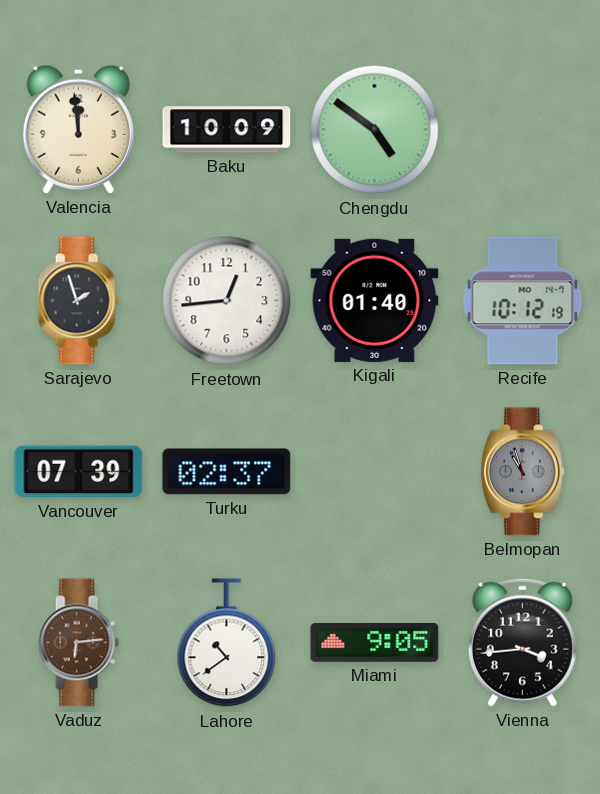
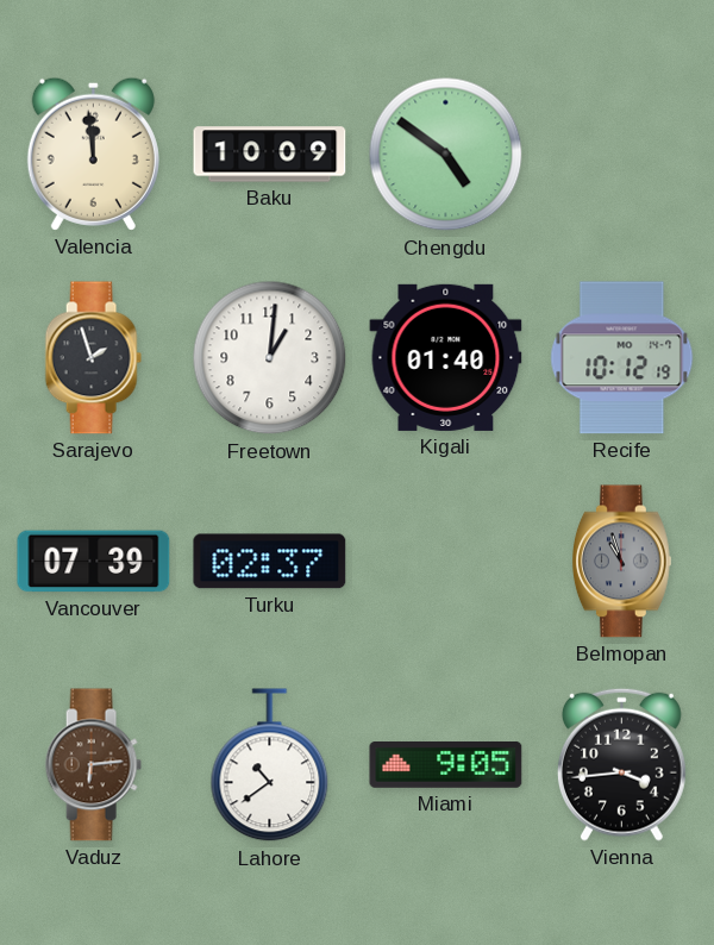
Freetown: 12:44 -> 1:01
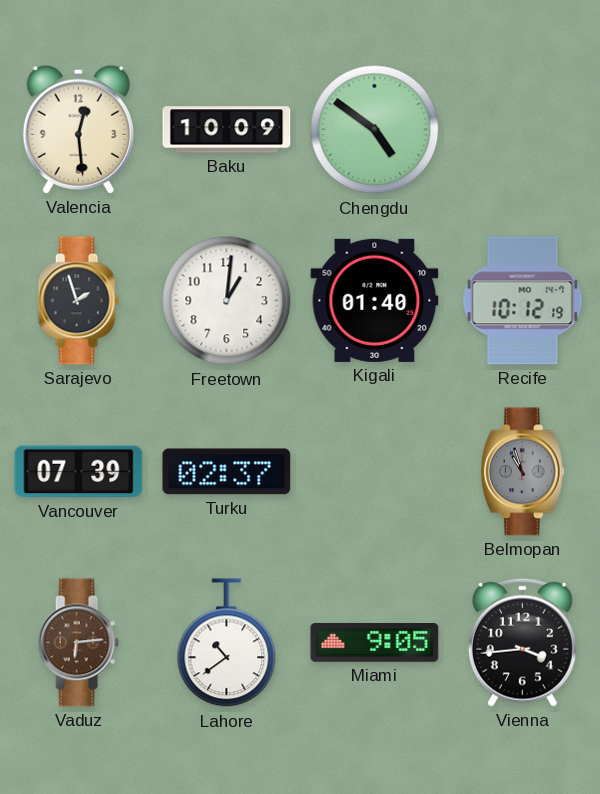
Valencia: 11:59 -> 12:29
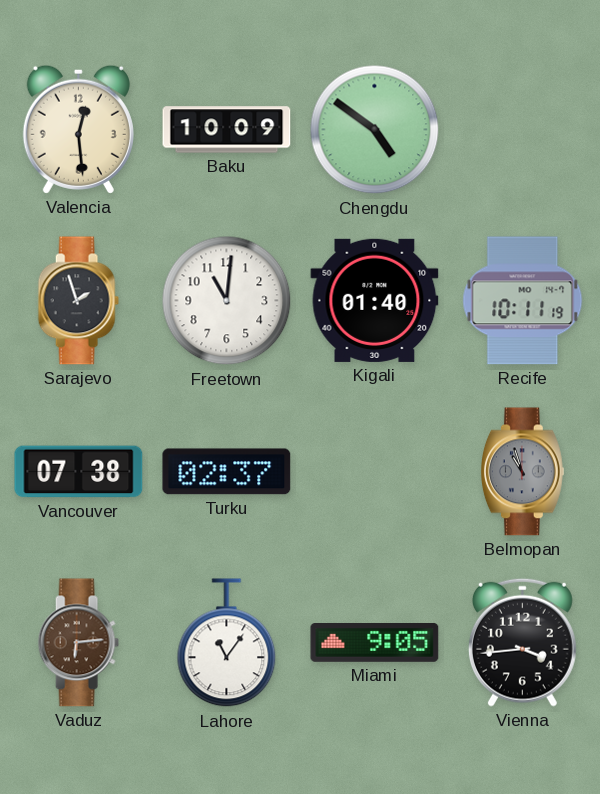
Freetown: 1:01 -> 11:01
Recife: 10:12 -> 10:11
Vancouver: 07:39 -> 07:38
Lahore: 10:39 -> 11:06
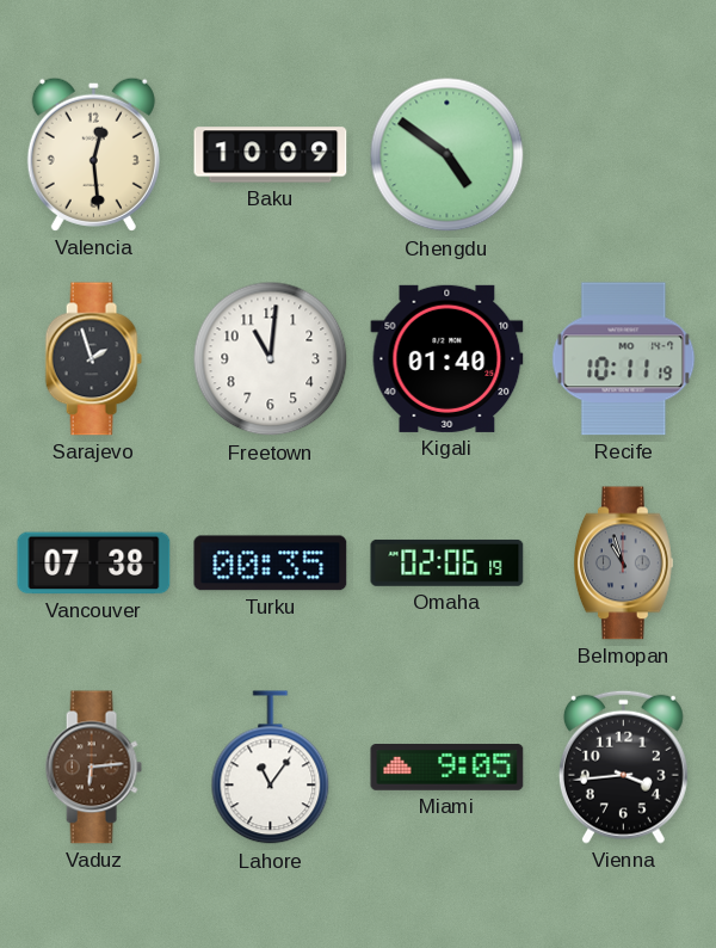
Turku: 02:37 -> 00:35
Omaha: none -> 02:06
